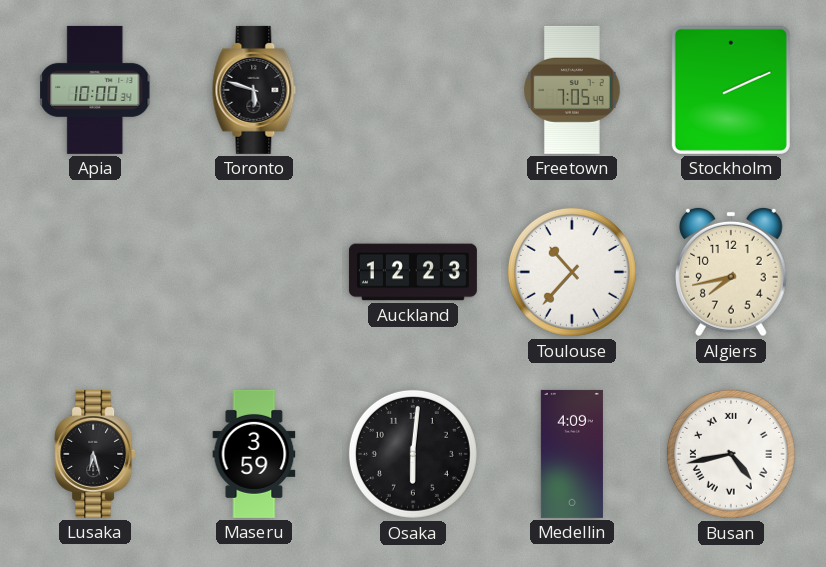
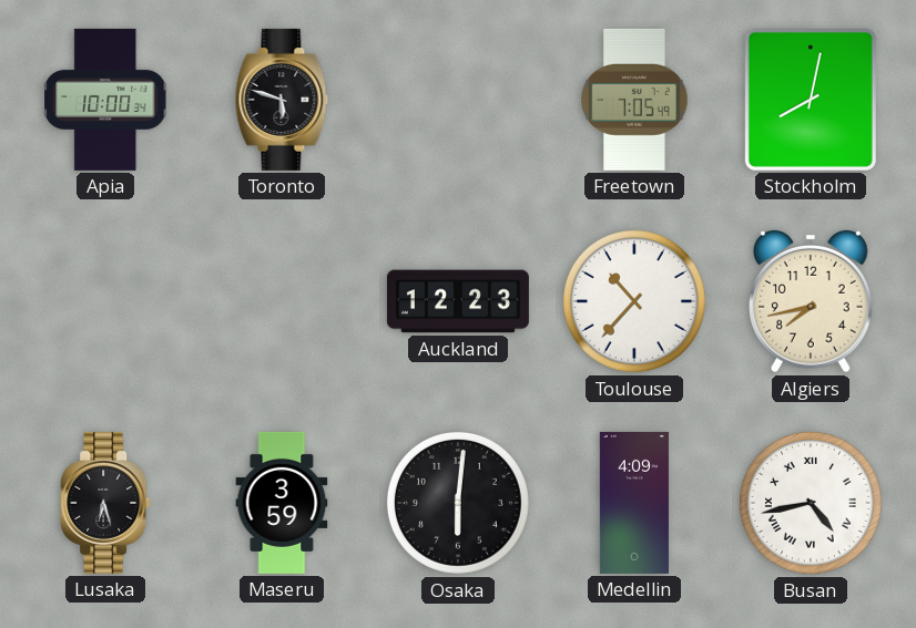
Stockholm: 2:11 -> 8:02
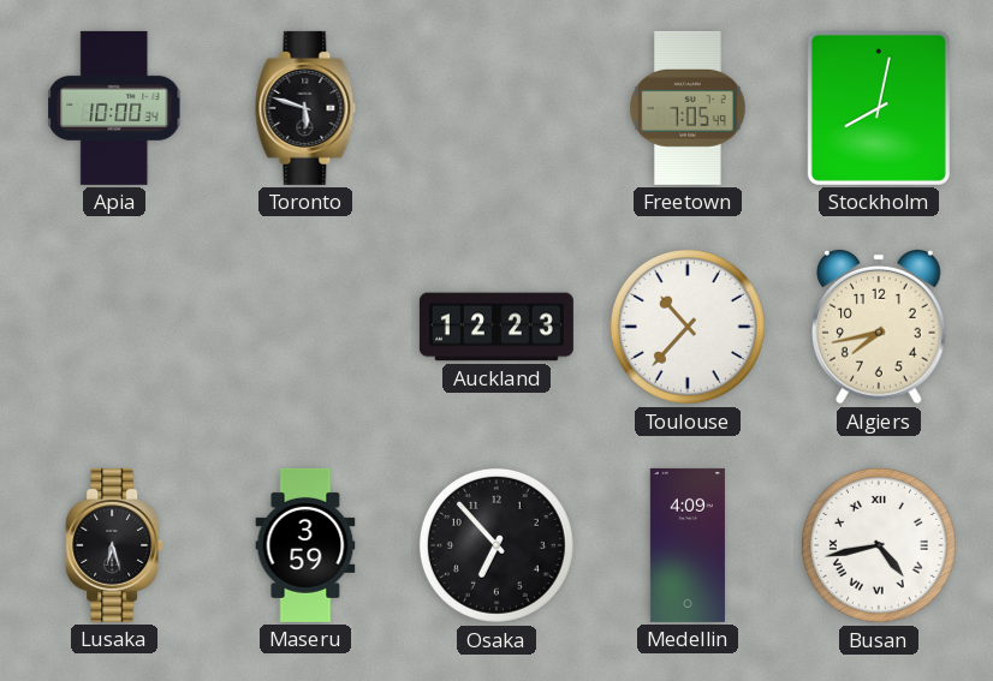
Osaka: 6:01 -> 6:53
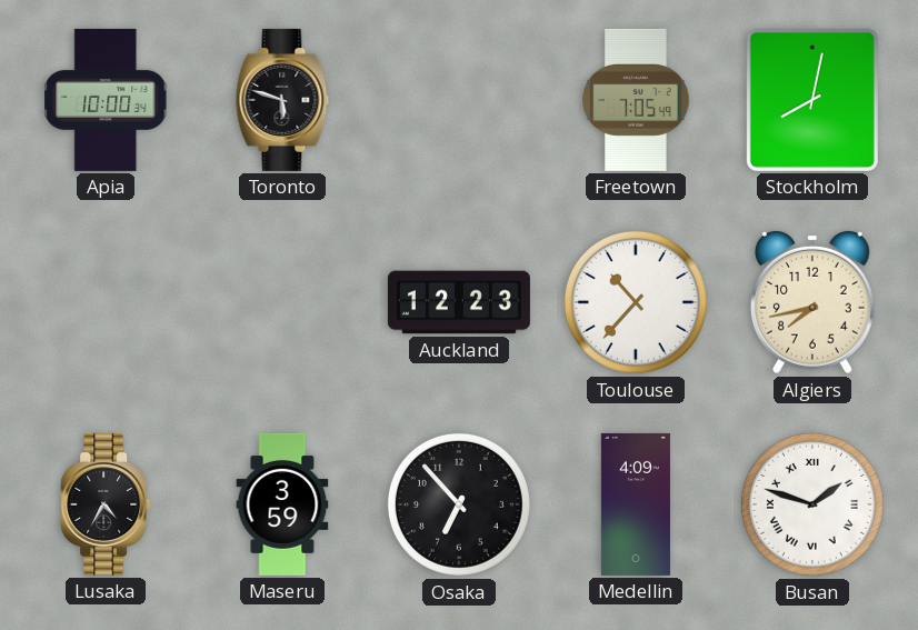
Lusaka: 6:27 -> 4:35
Busan: 4:43 -> 1:48
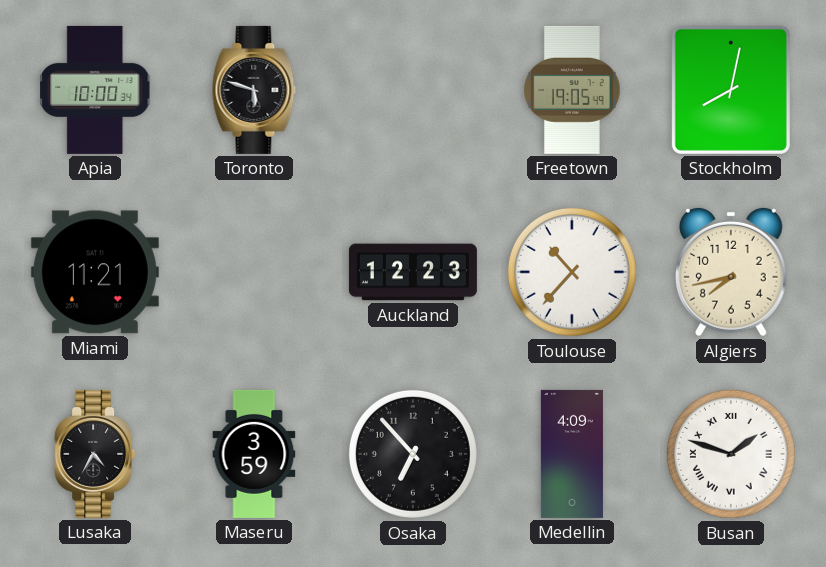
Freetown: 7:05 -> 19:05
Miami: none -> 11:21
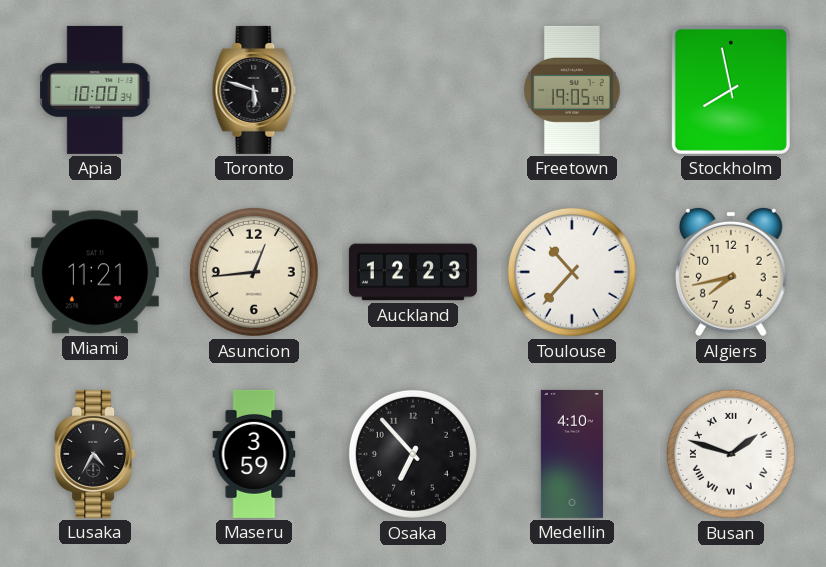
Stockholm: 8:02 -> 7:58
Asuncion: none -> 12:44
Medellin: 4:09 -> 4:10
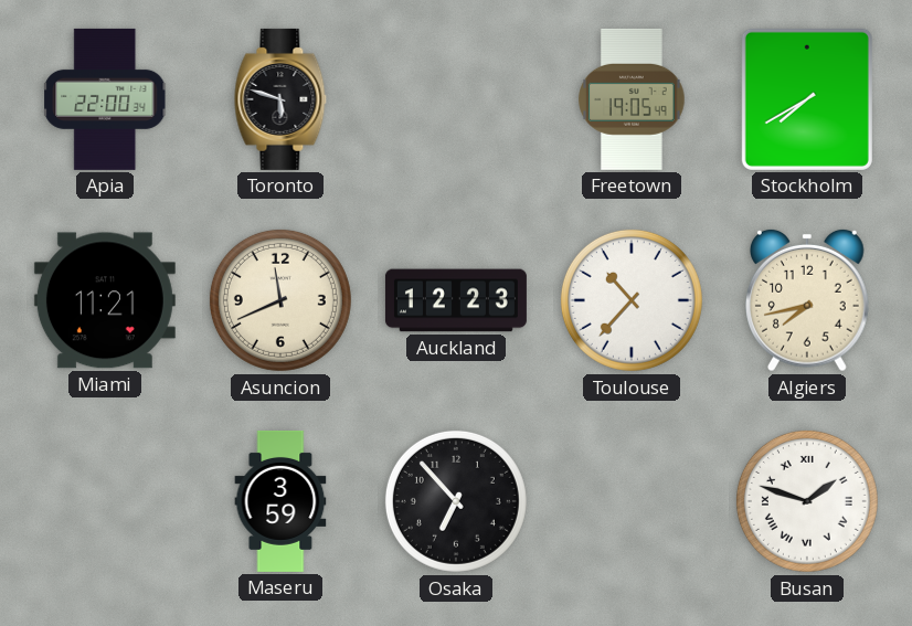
Apia: 10:00 -> 22:00
Stockholm: 7:58 -> 7:40
Asuncion: 12:44 -> 11:41
Lusaka: 4:35 -> none
Medellin: 4:10 -> none
